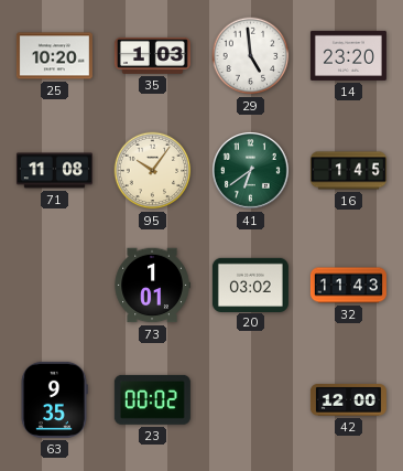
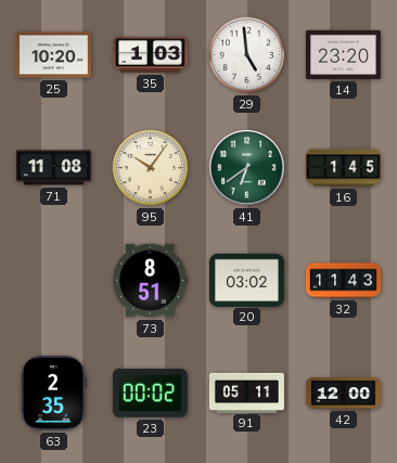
73: 1:01 -> 8:51
63: 9:35 -> 2:35
91: none -> 05:11
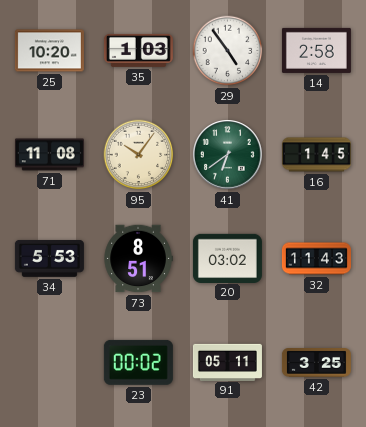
29: 4:59 -> 4:54
14: 23:20 -> 2:58
34: none -> 5:53
63: 2:35 -> none
42: 12:00 -> 3:25
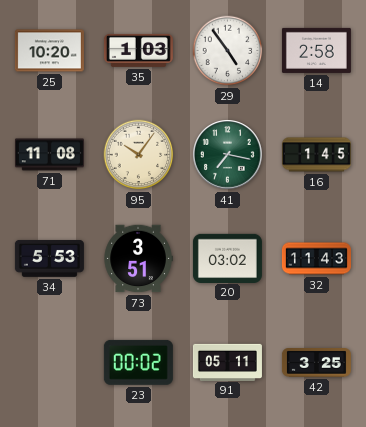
41: 6:39 -> 7:17
73: 8:51 -> 3:51
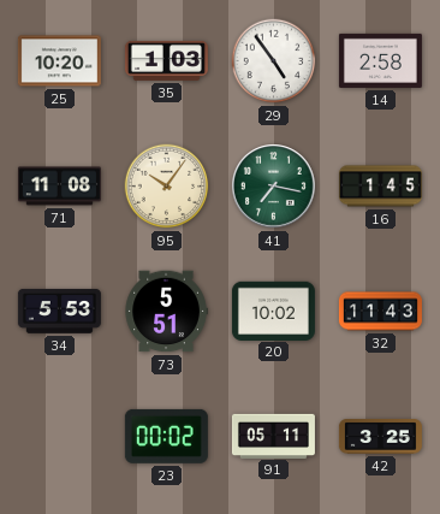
73: 3:51 -> 5:51
20: 03:02 -> 10:02
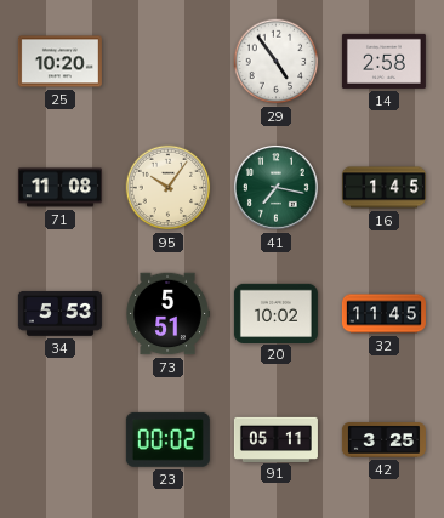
35: 1:03 -> none
32: 11:43 -> 11:45
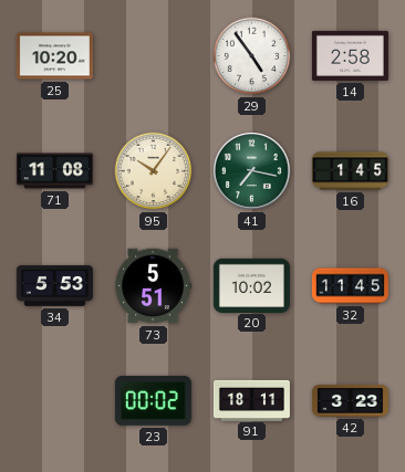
91: 05:11 -> 18:11
42: 3:25 -> 3:23
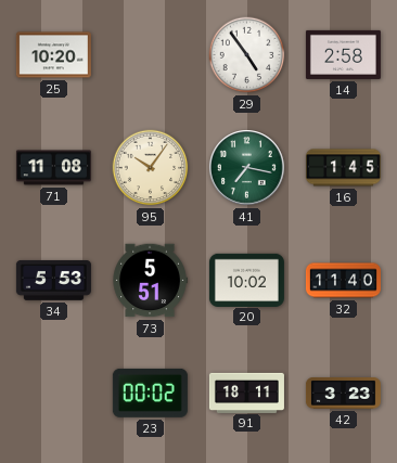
32: 11:45 -> 11:40
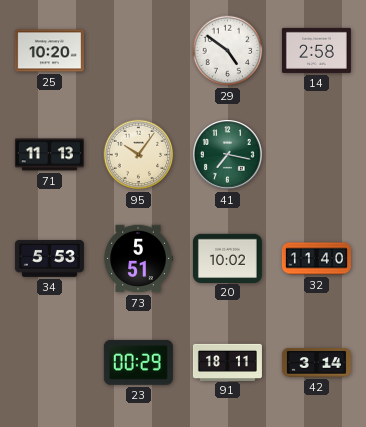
29: 4:54 -> 4:51
71: 11:08 -> 11:13
16: 1:45 -> none
23: 00:02 -> 00:29
42: 3:23 -> 3:14
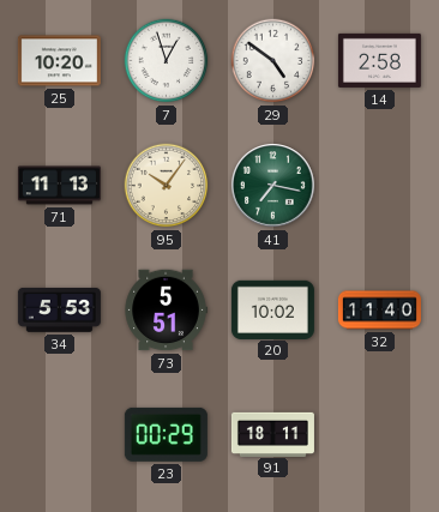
7: none -> 12:57
42: 3:14 -> none
